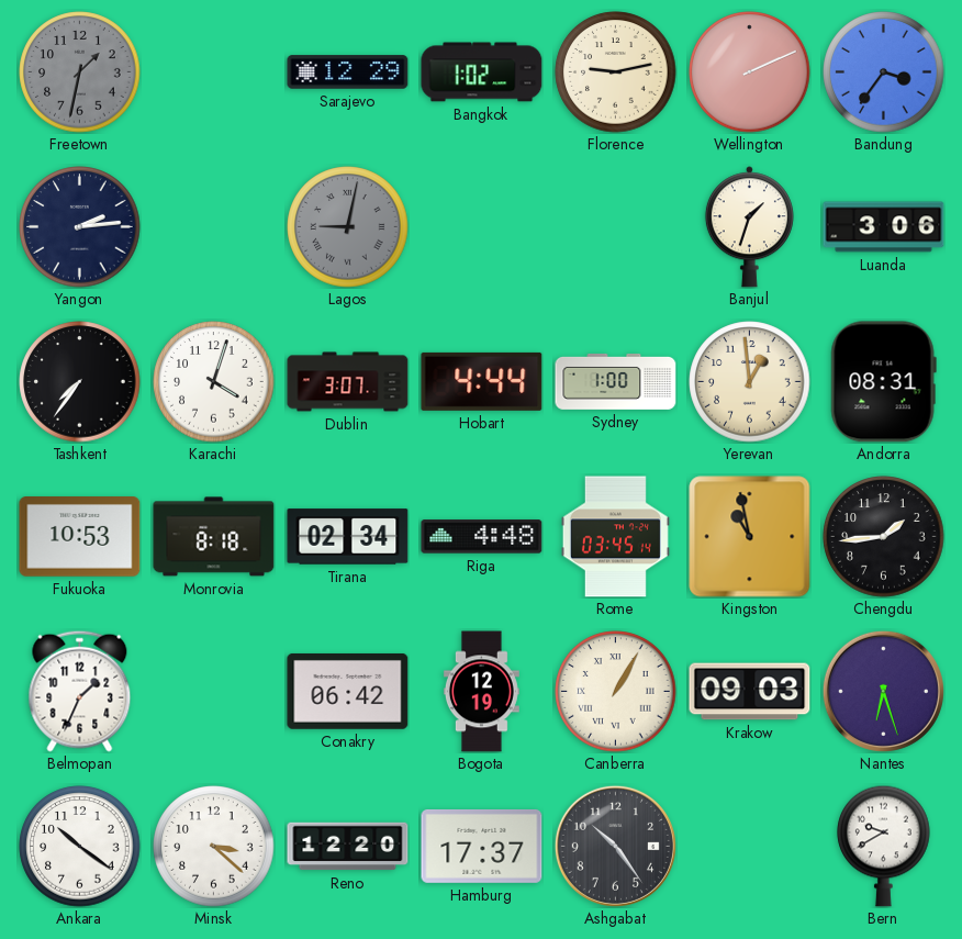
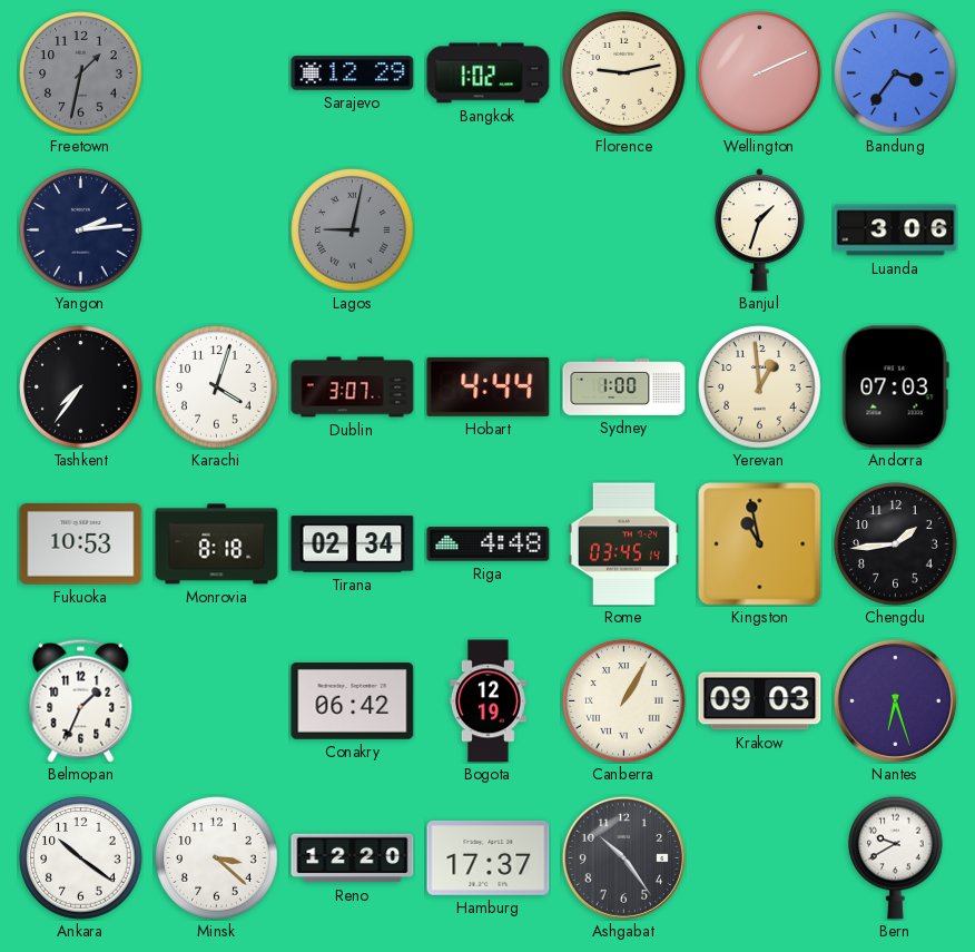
Andorra: 08:31 -> 07:03
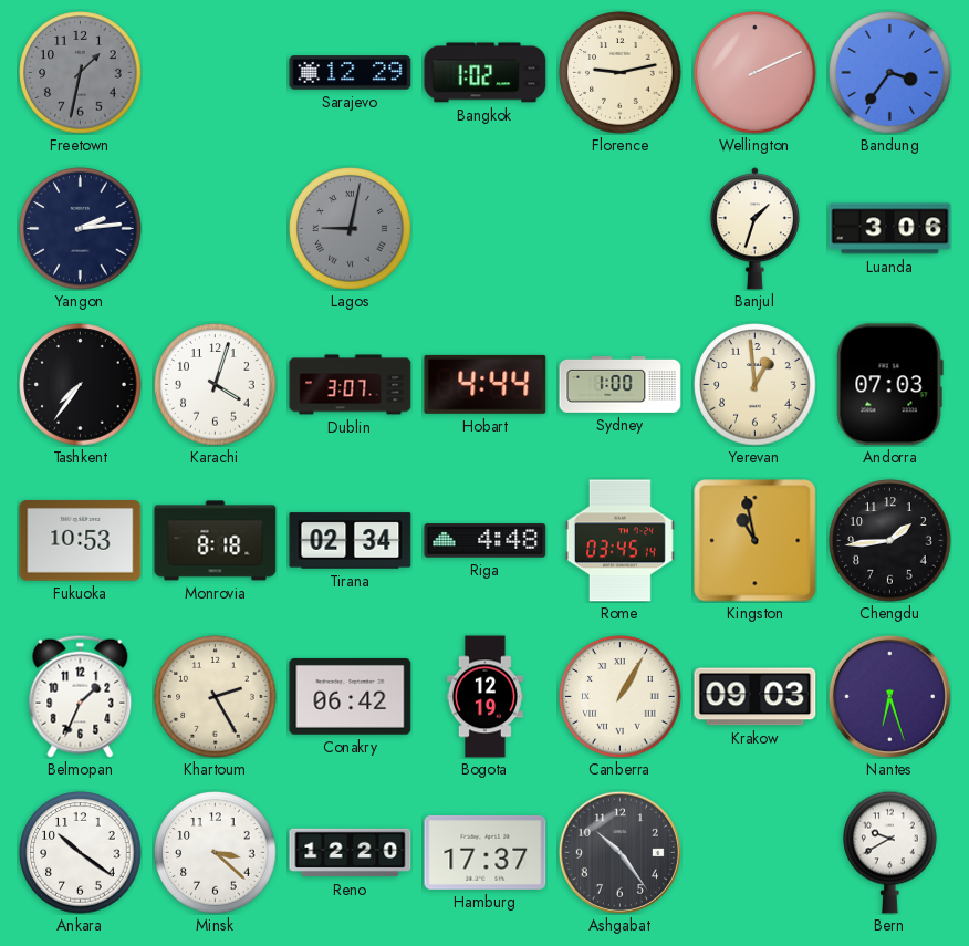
Khartoum: none -> 2:25
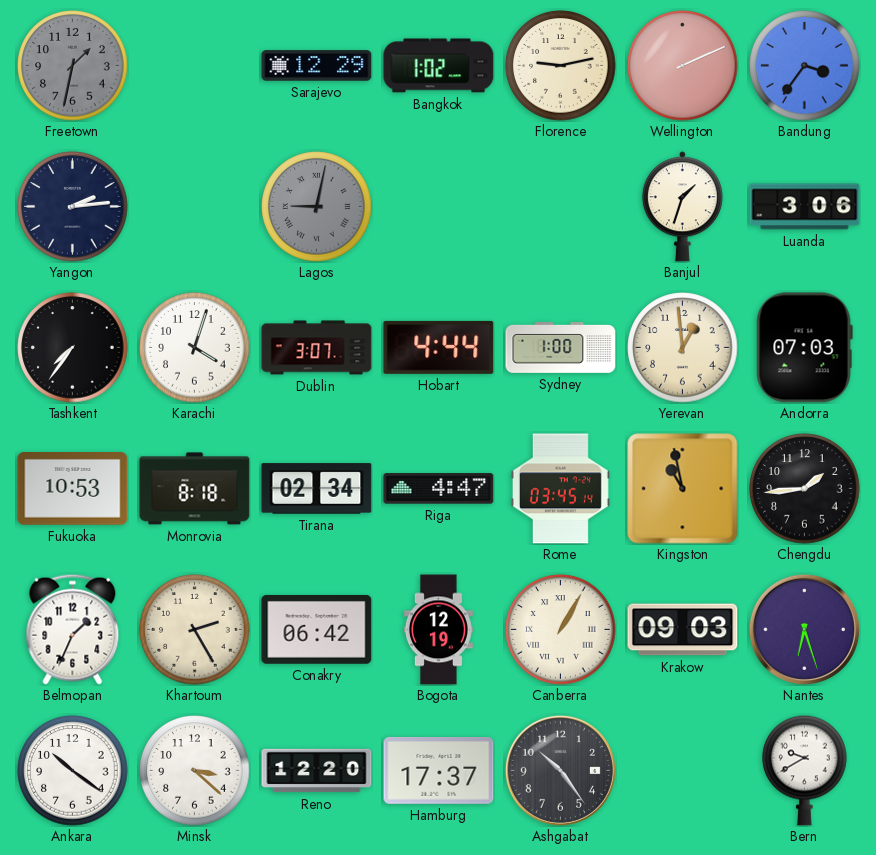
Riga: 4:48 -> 4:47
